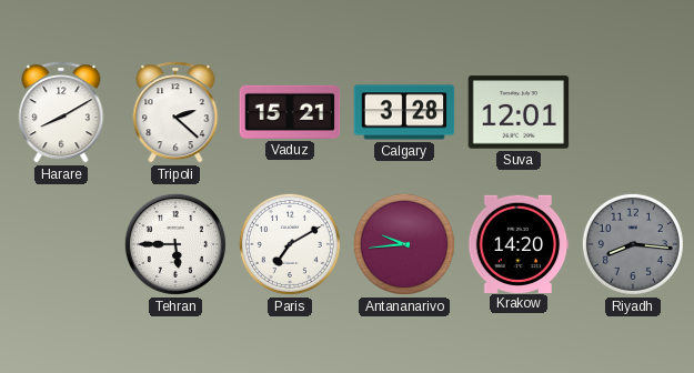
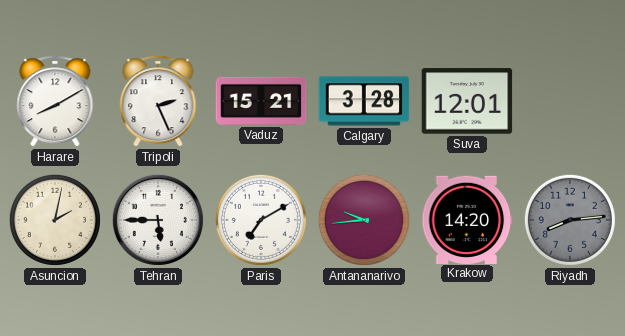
Tripoli: 2:22 -> 2:26
Asuncion: none -> 2:02
Riyadh: 8:16 -> 8:14
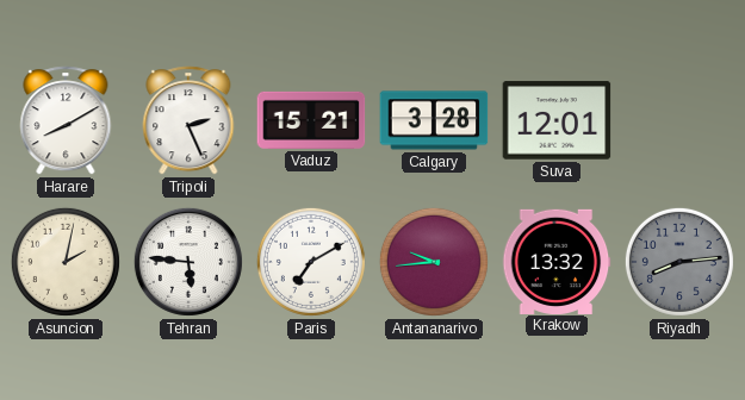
Tehran: 5:45 -> 5:46
Krakow: 14:20 -> 13:32
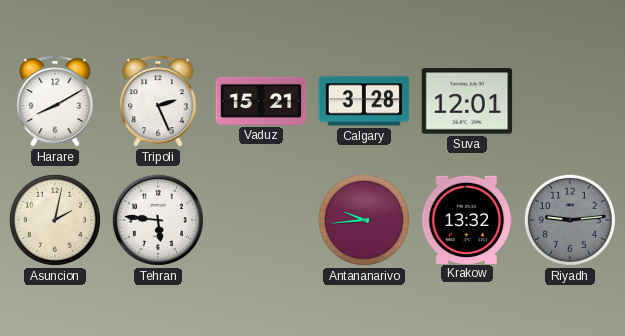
Paris: 7:10 -> none
Riyadh: 8:14 -> 9:14
